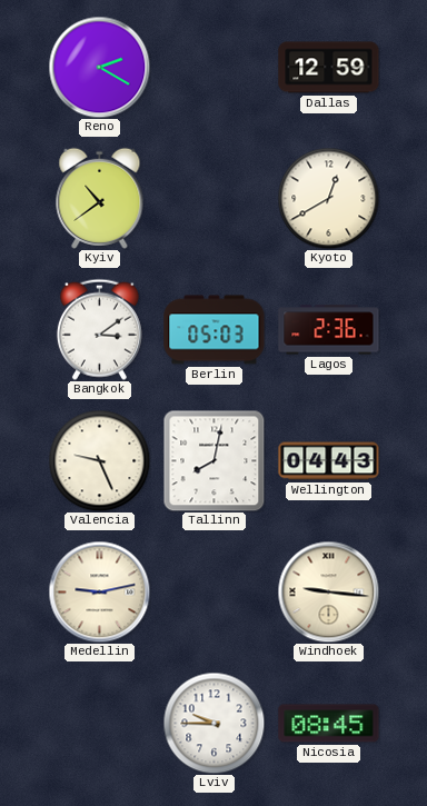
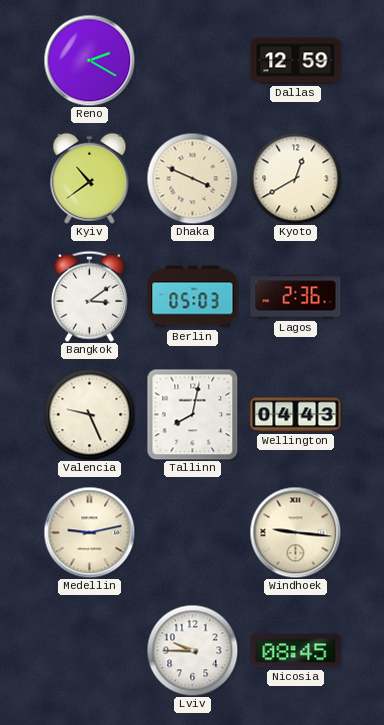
Dhaka: none -> 3:49
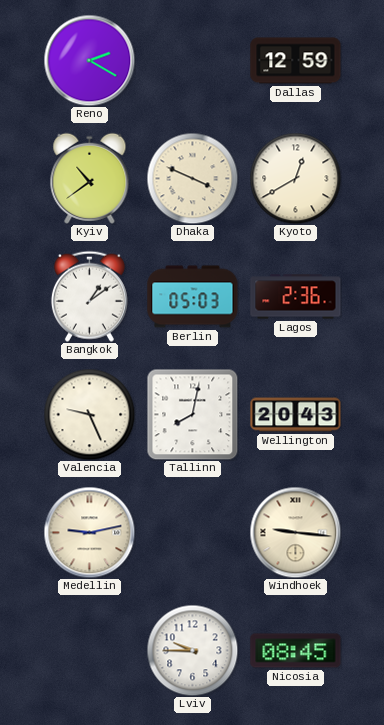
Bangkok: 3:09 -> 1:09
Wellington: 04:43 -> 20:43
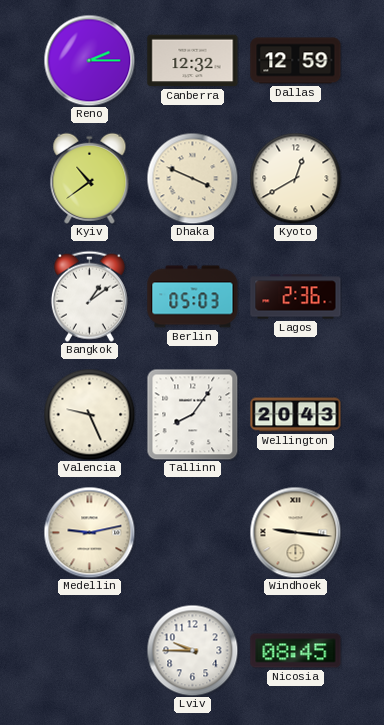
Reno: 2:20 -> 2:15
Canberra: none -> 12:32
Tallinn: 8:02 -> 8:06
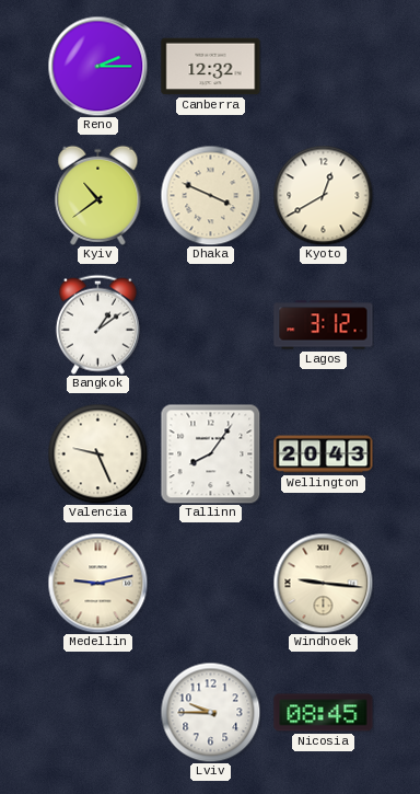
Dallas: 12:59 -> none
Berlin: 05:03 -> none
Lagos: 2:36 -> 3:12
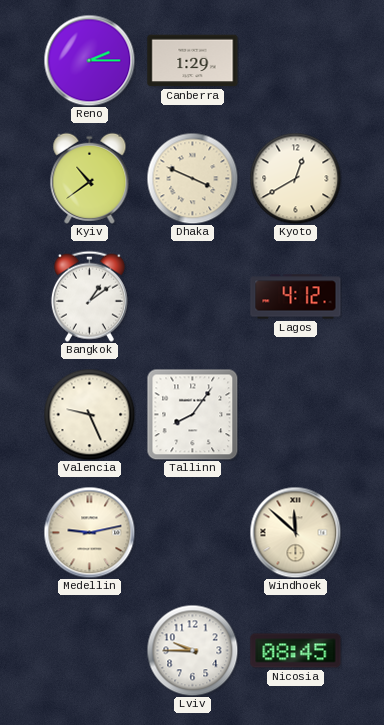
Canberra: 12:32 -> 1:29
Lagos: 3:12 -> 4:12
Wellington: 20:43 -> none
Windhoek: 9:16 -> 11:52
